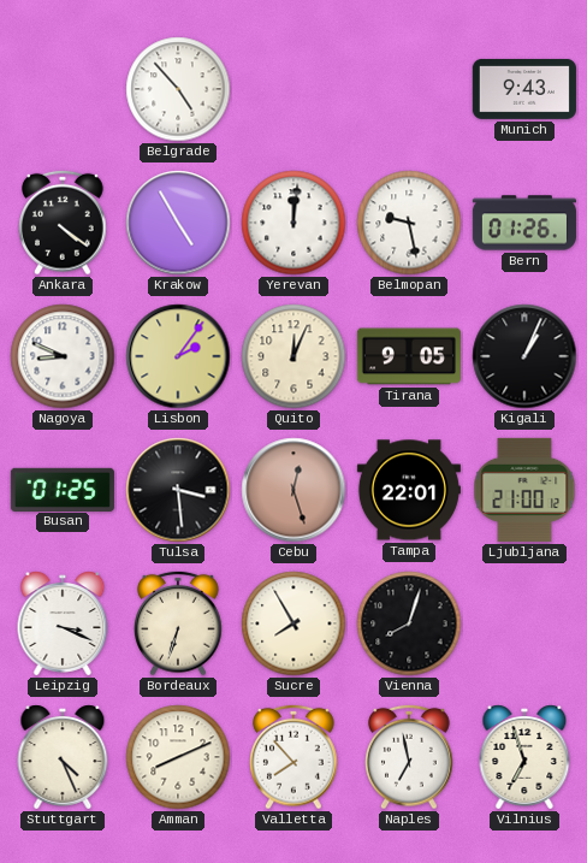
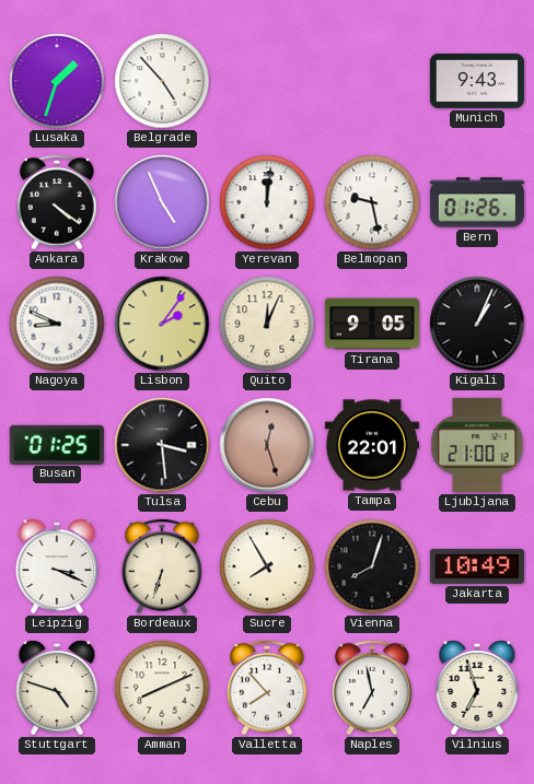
Lusaka: none -> 1:33
Krakow: 4:55 -> 4:56
Jakarta: none -> 10:49
Stuttgart: 4:26 -> 4:48
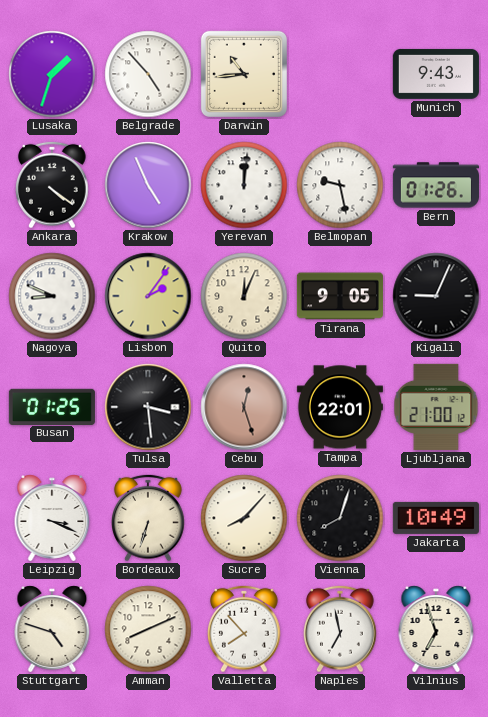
Darwin: none -> 10:44
Kigali: 1:04 -> 9:04
Sucre: 7:55 -> 8:07
